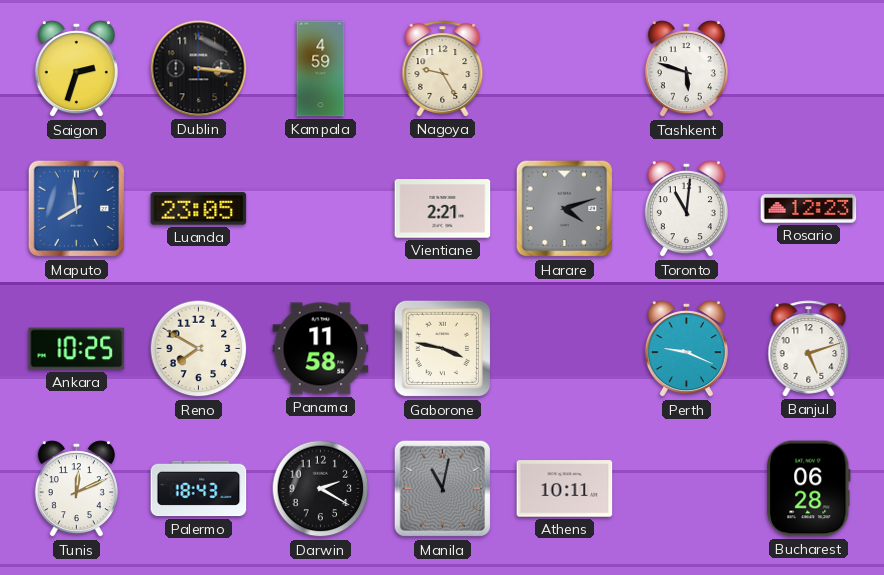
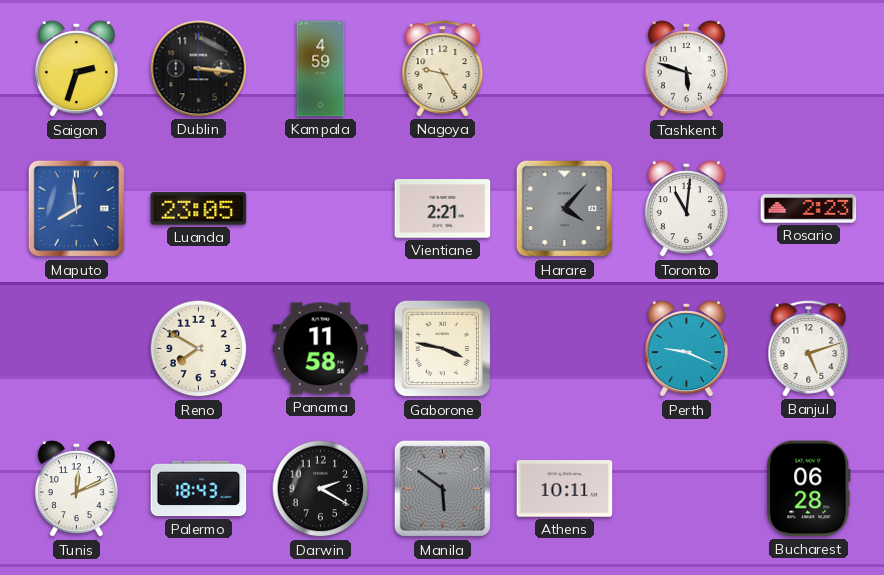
Harare: 4:12 -> 4:07
Rosario: 12:23 -> 2:23
Ankara: 10:25 -> none
Manila: 11:02 -> 5:51
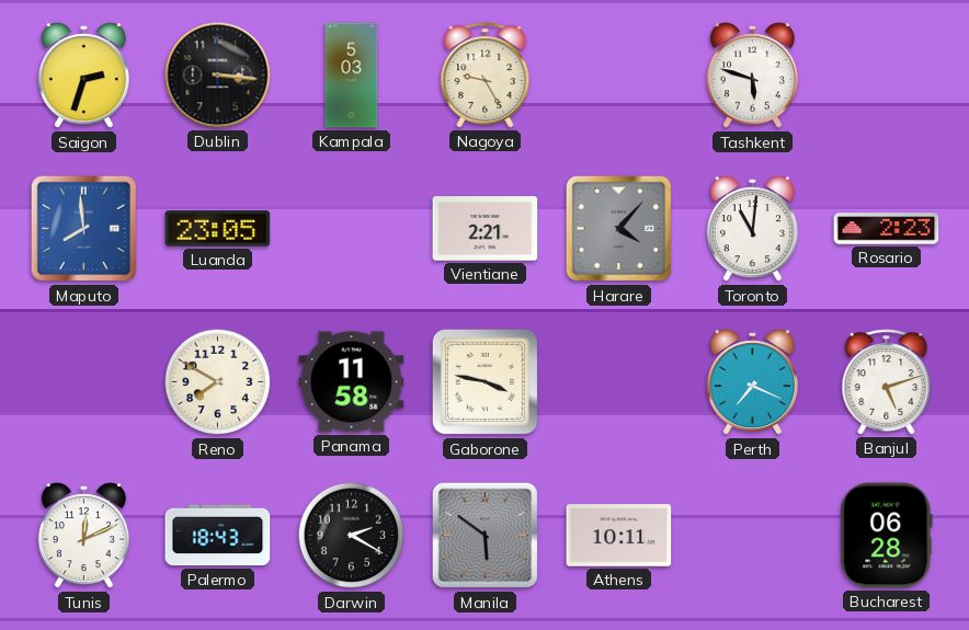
Kampala: 4:59 -> 5:03
Perth: 9:19 -> 7:19
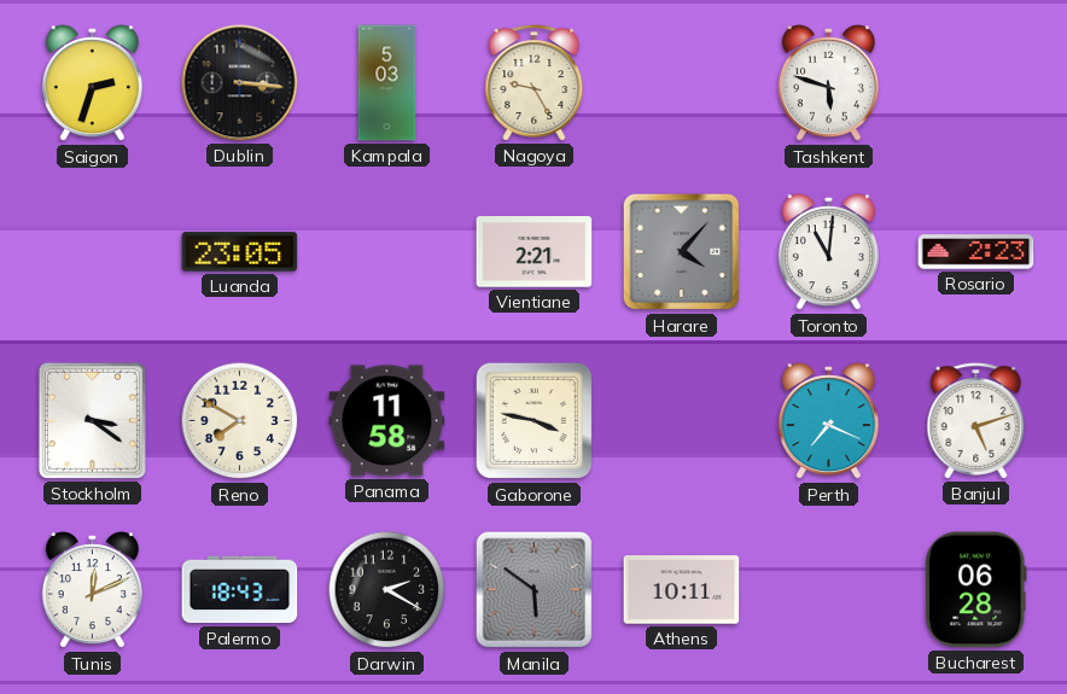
Maputo: 7:59 -> none
Stockholm: none -> 3:21
